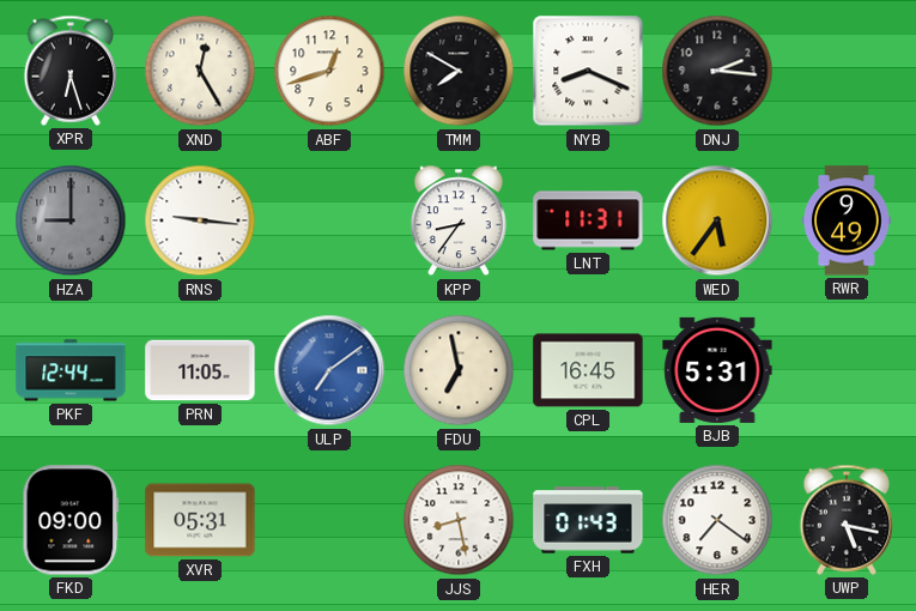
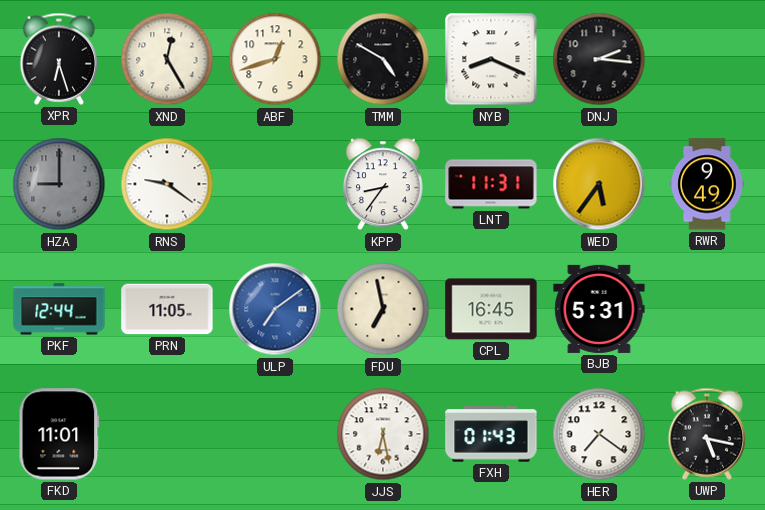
TMM: 7:50 -> 4:50
RNS: 9:16 -> 9:21
FKD: 09:00 -> 11:01
XVR: 05:31 -> none
JJS: 8:28 -> 6:28
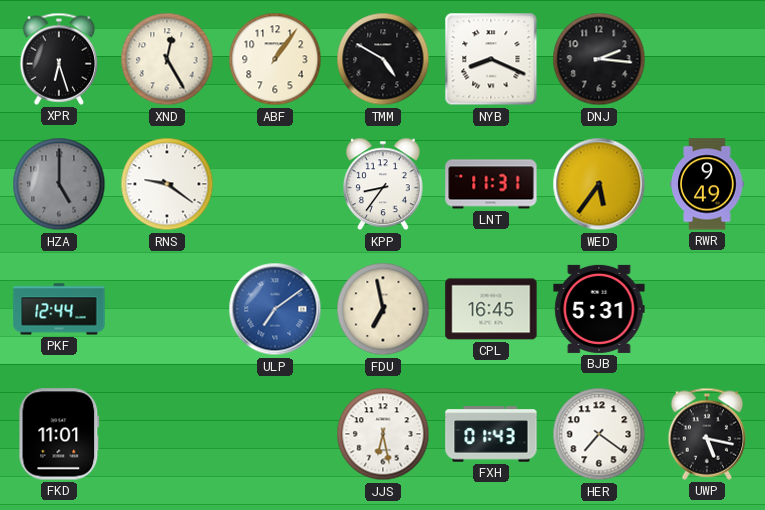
ABF: 12:42 -> 1:06
HZA: 9:00 -> 5:00
PRN: 11:05 -> none
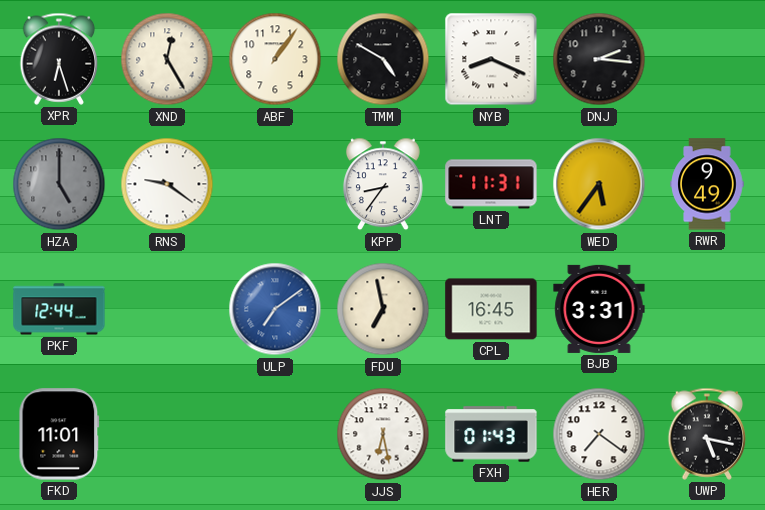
BJB: 5:31 -> 3:31
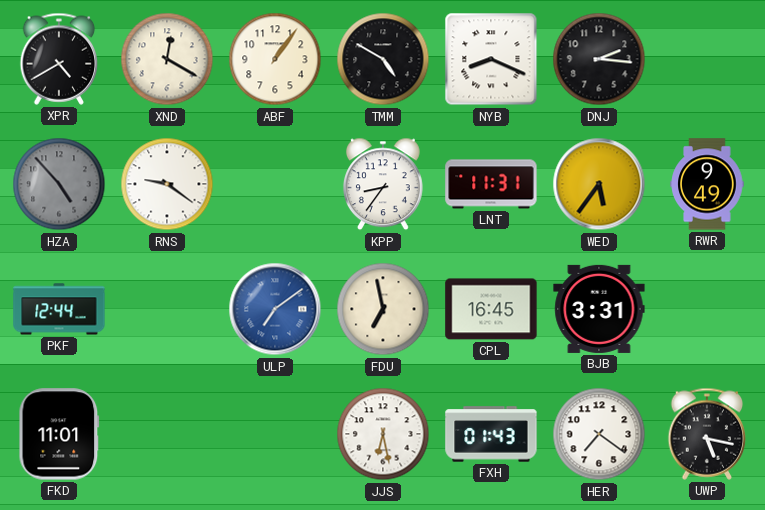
XPR: 6:27 -> 4:40
XND: 12:25 -> 12:20
HZA: 5:00 -> 4:53
